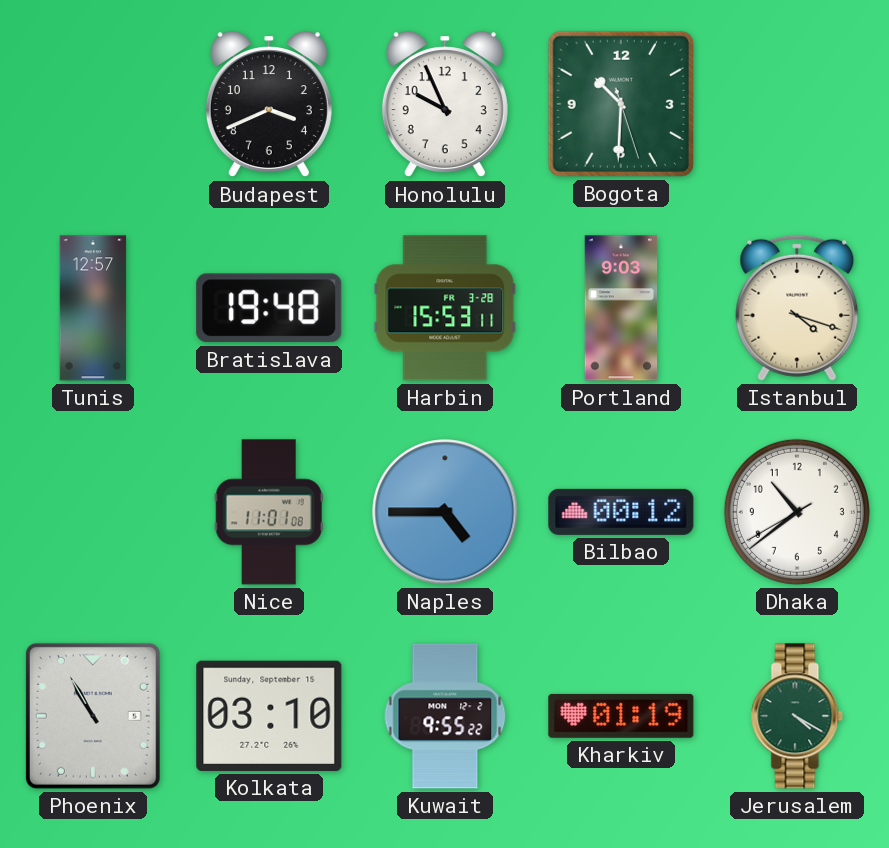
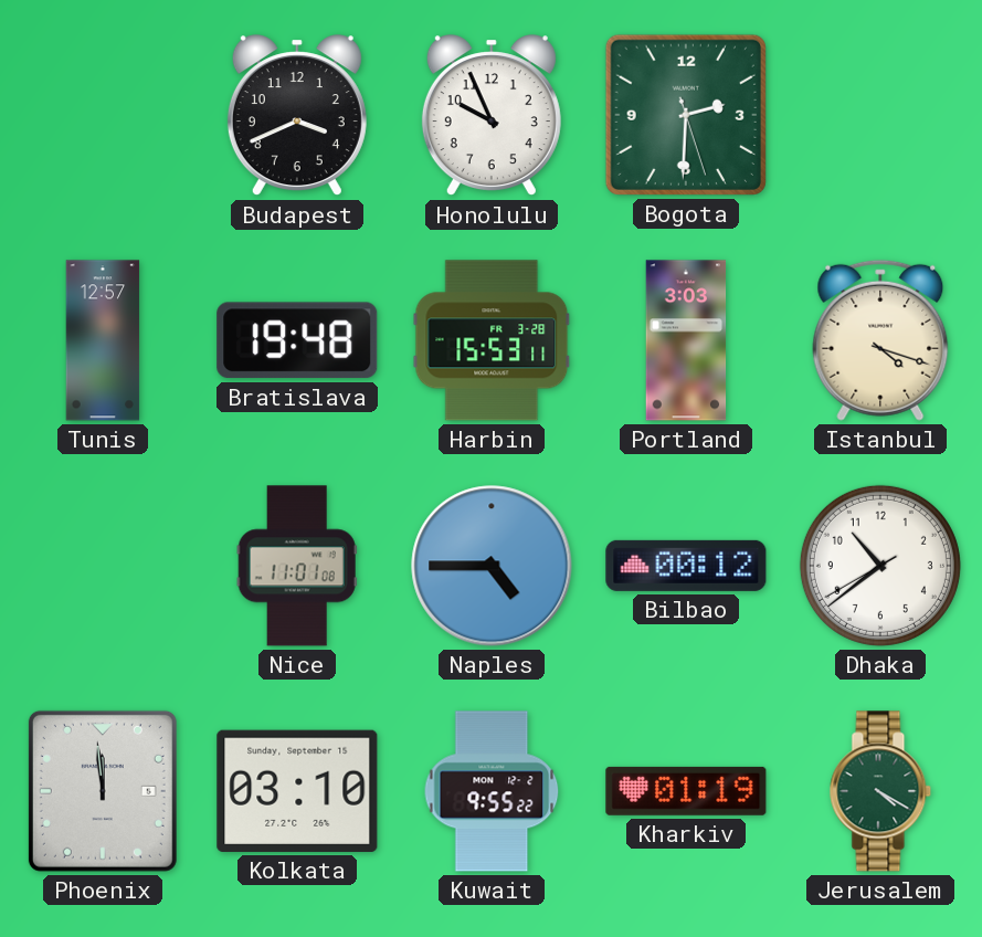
Bogota: 10:30 -> 2:30
Portland: 9:03 -> 3:03
Phoenix: 10:55 -> 11:59
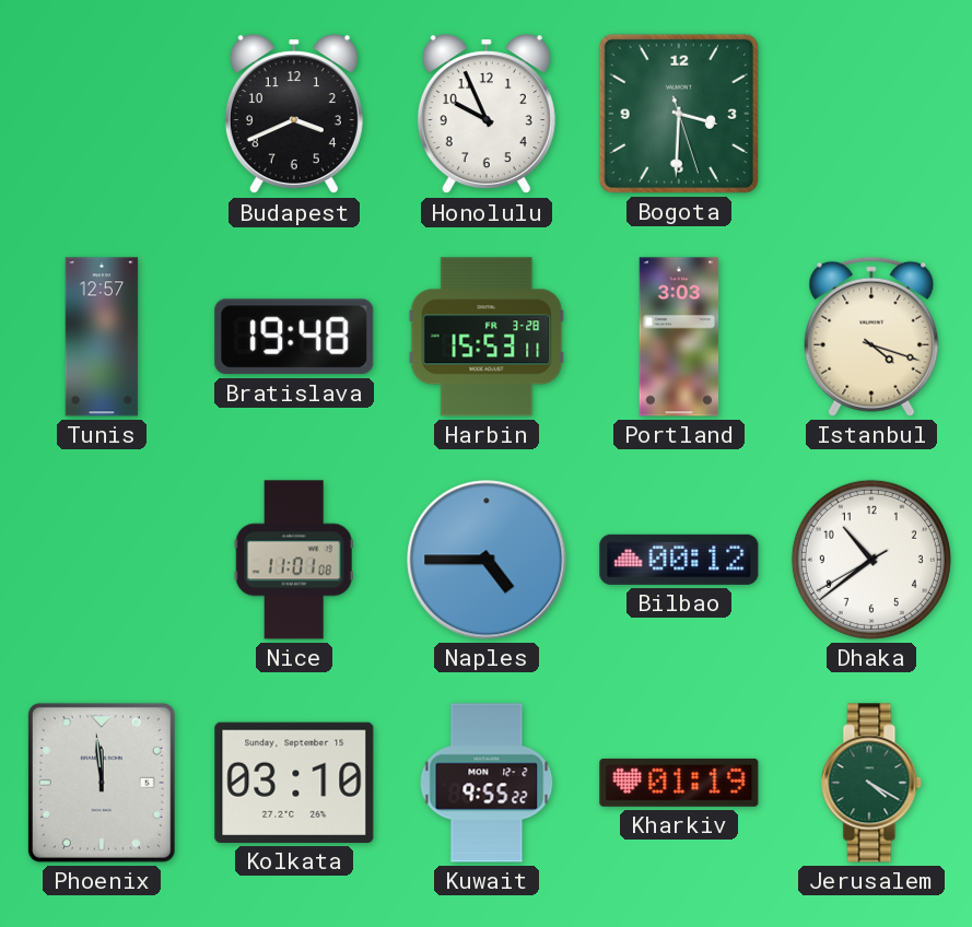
Bogota: 2:30 -> 3:30
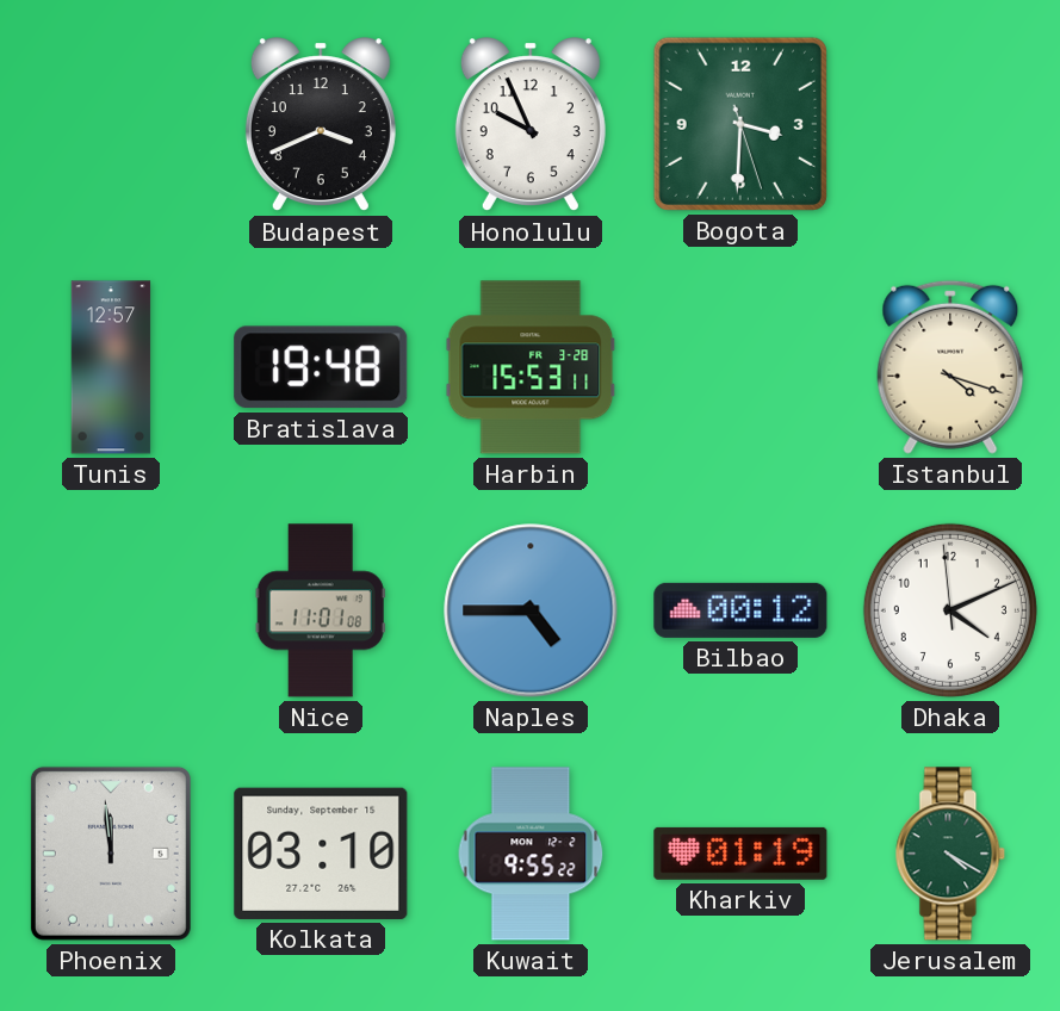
Portland: 3:03 -> none
Dhaka: 10:38 -> 4:10
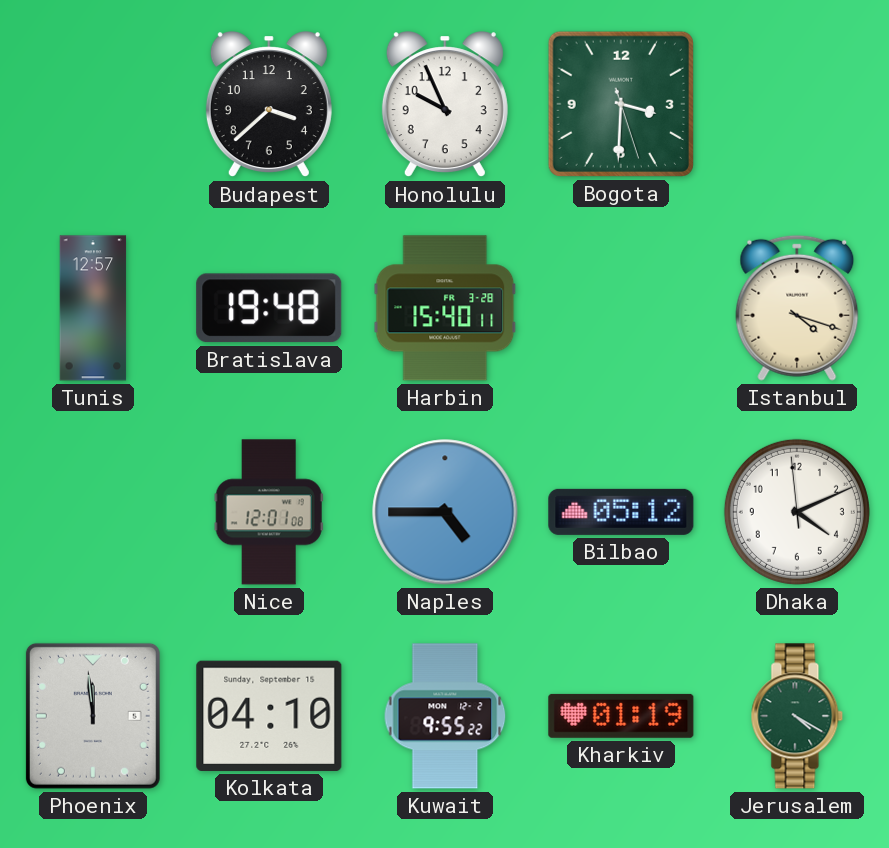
Budapest: 3:41 -> 3:38
Harbin: 15:53 -> 15:40
Nice: 11:01 -> 12:01
Bilbao: 00:12 -> 05:12
Kolkata: 03:10 -> 04:10
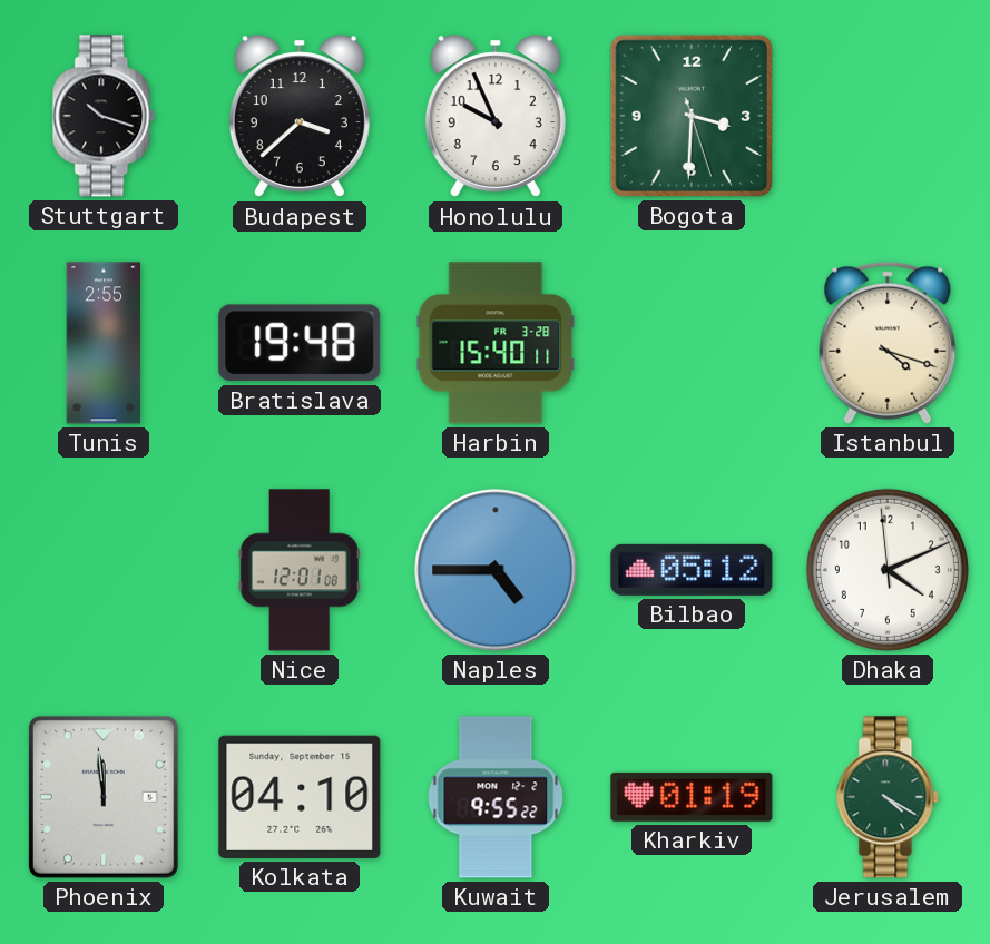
Stuttgart: none -> 10:18
Tunis: 12:57 -> 2:55
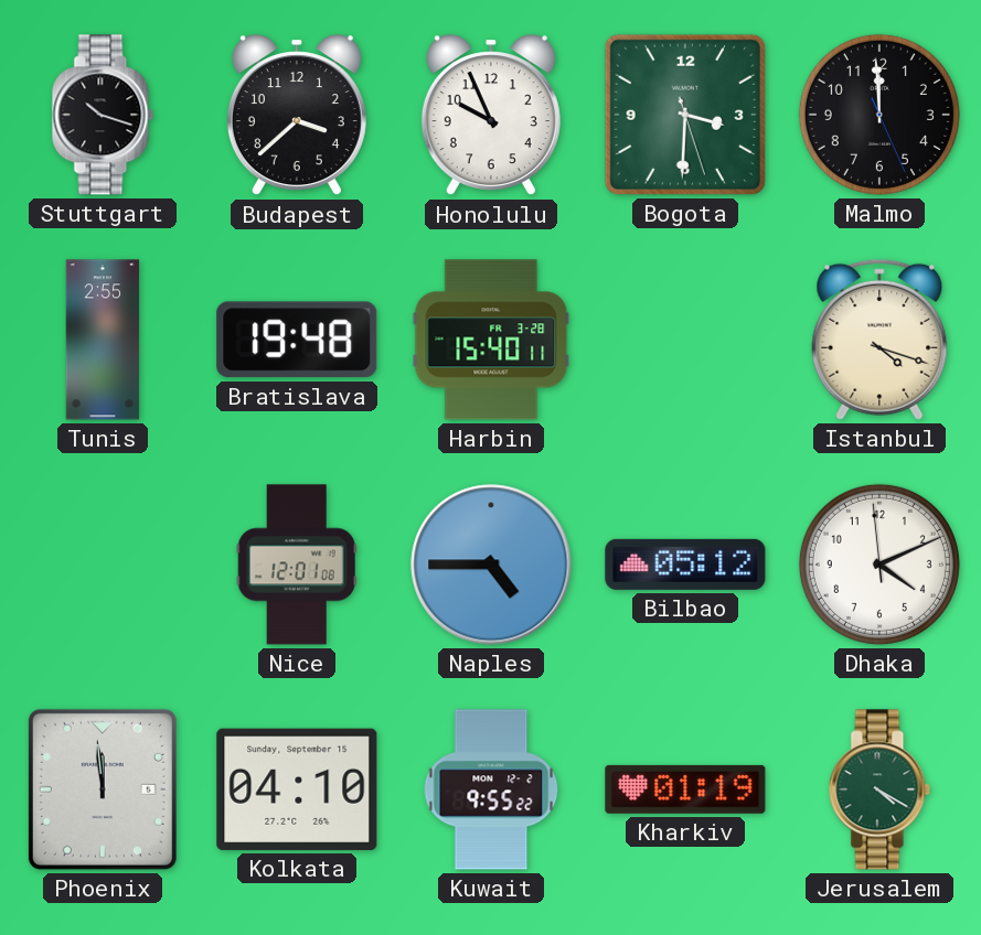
Malmo: none -> 11:59
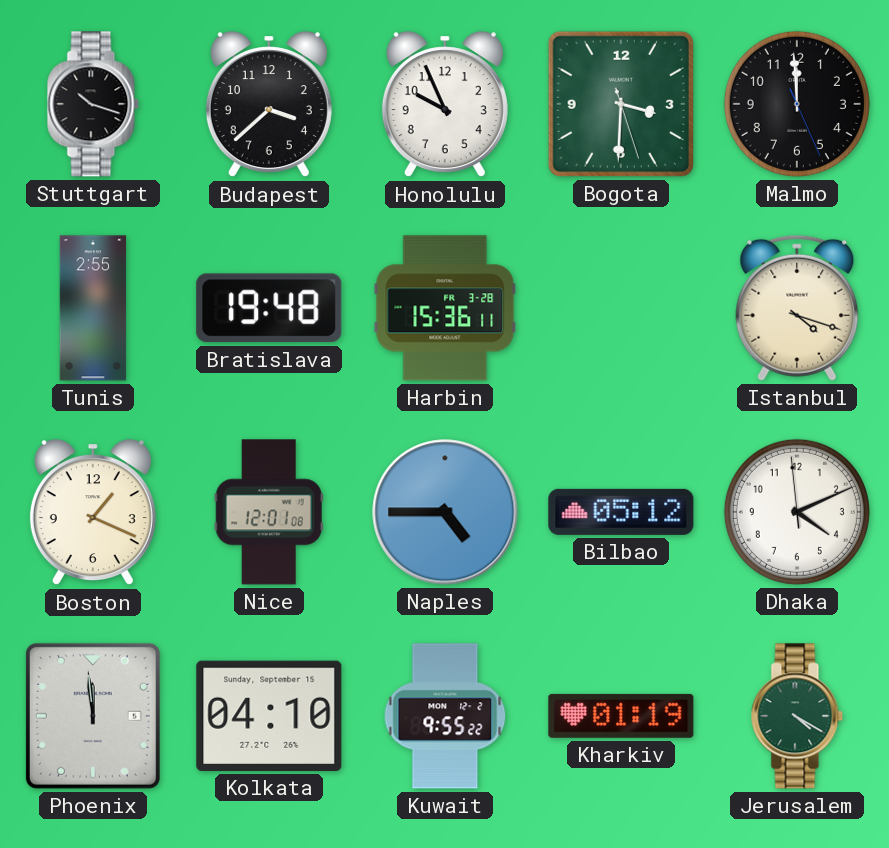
Harbin: 15:40 -> 15:36
Boston: none -> 1:19
